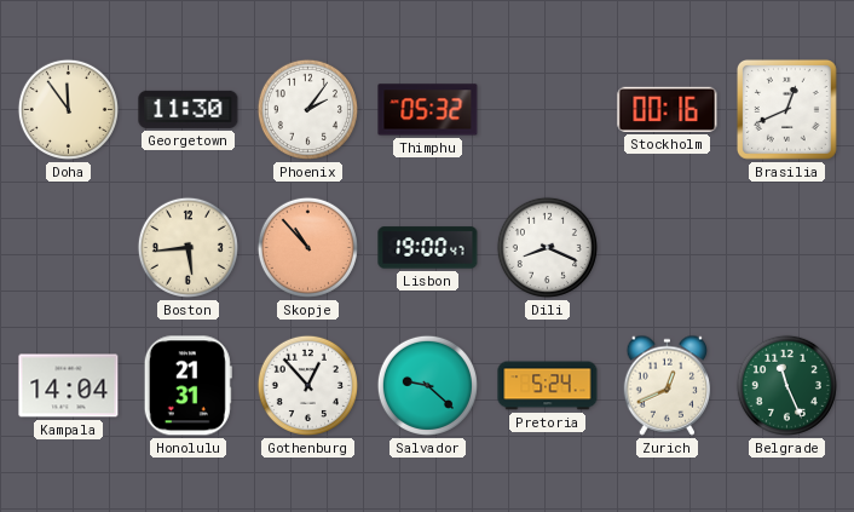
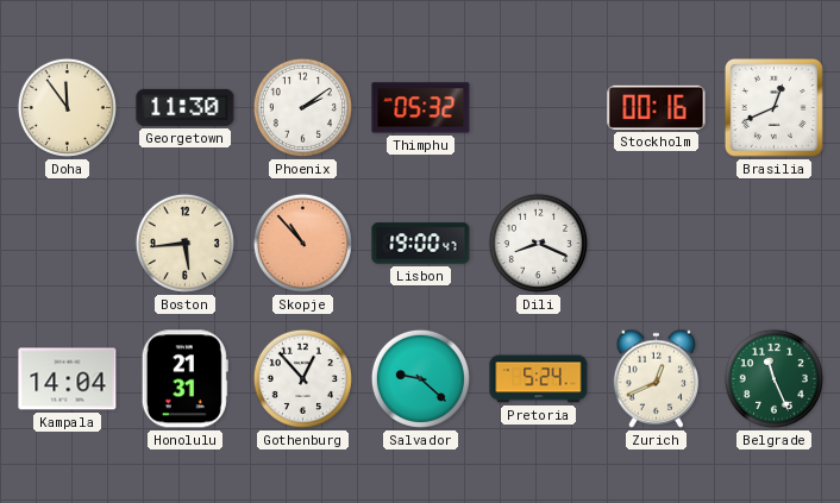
Phoenix: 2:06 -> 2:09
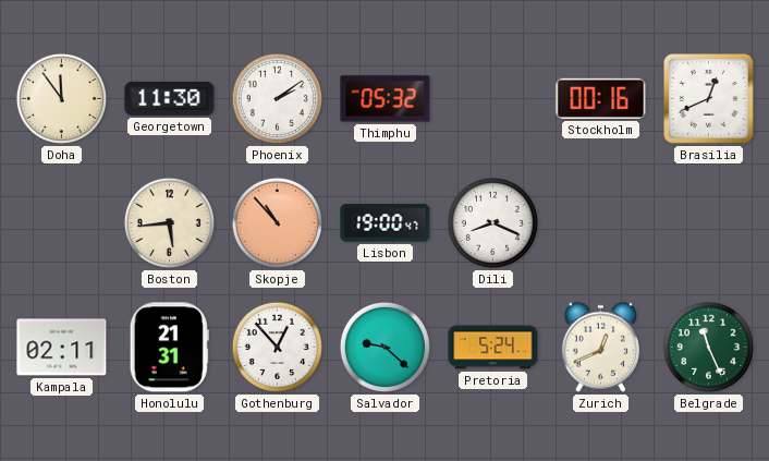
Kampala: 14:04 -> 02:11
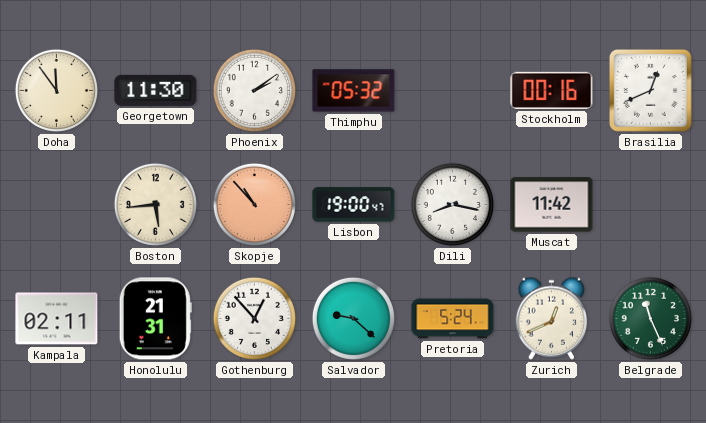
Dili: 8:19 -> 8:17
Muscat: none -> 11:42
